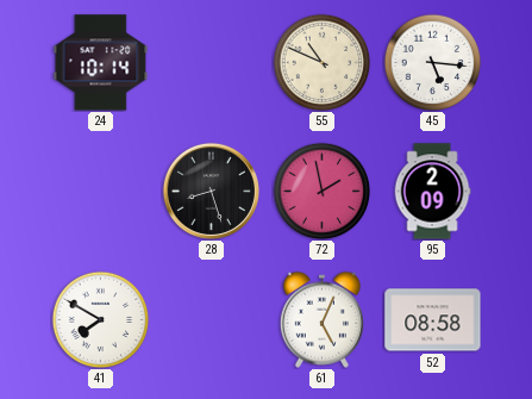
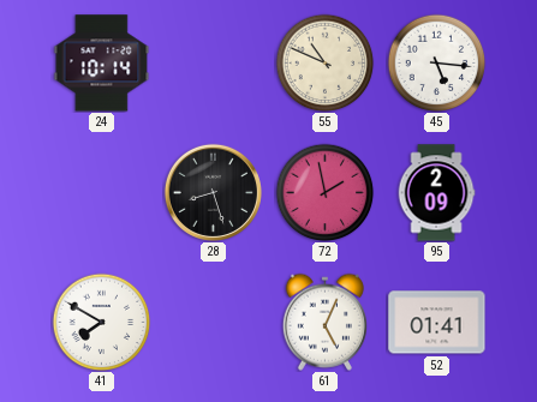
52: 08:58 -> 01:41
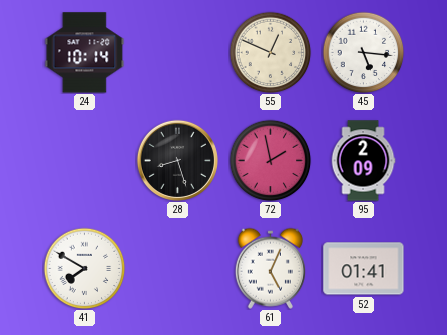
55: 10:49 -> 12:49
